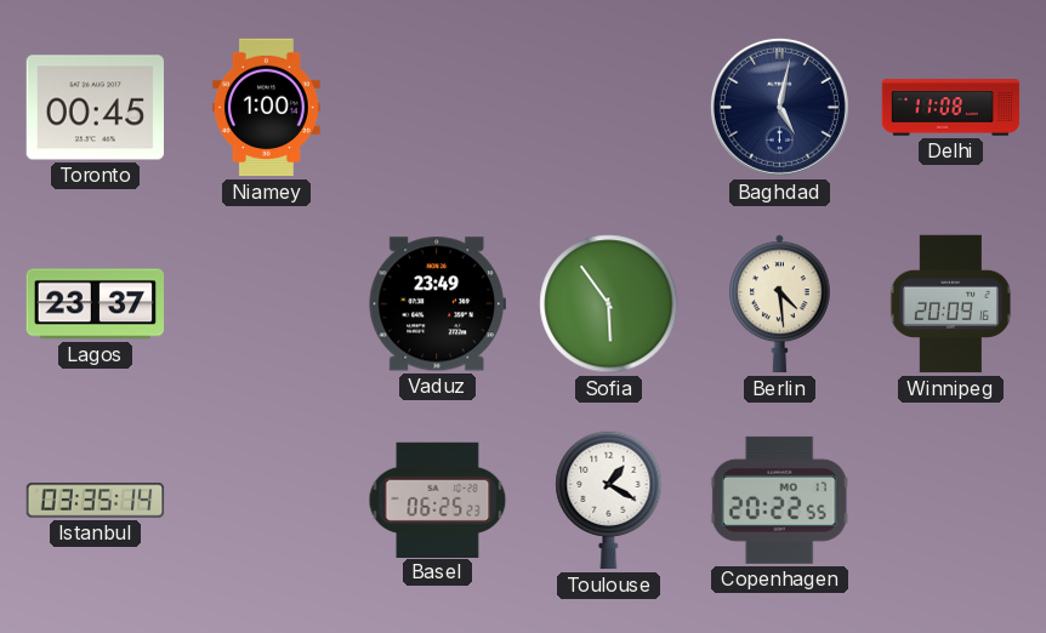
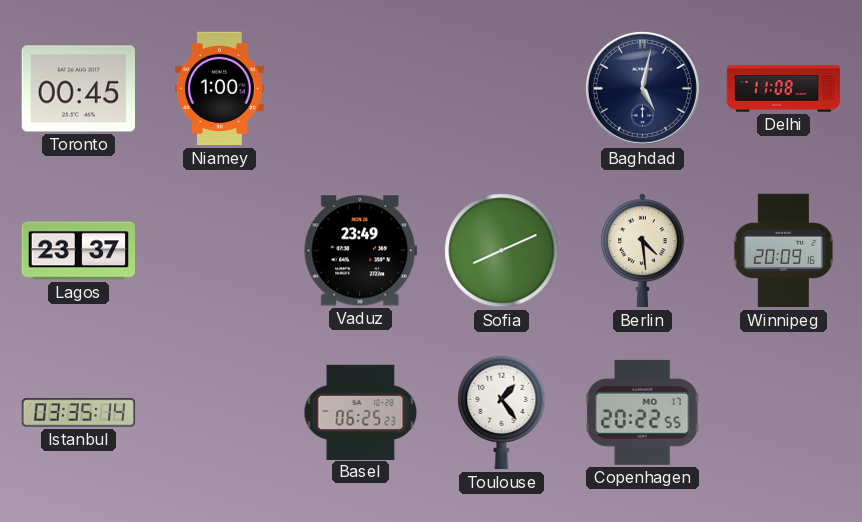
Sofia: 5:54 -> 8:11
Toulouse: 1:20 -> 1:24
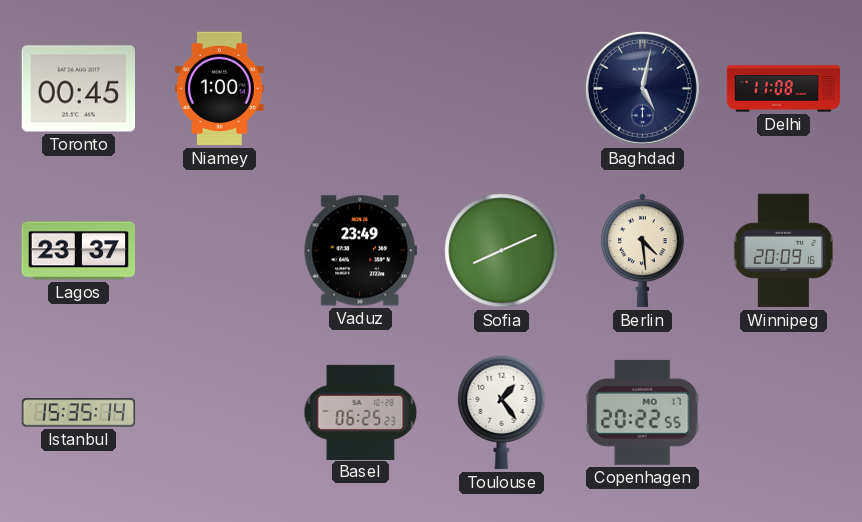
Istanbul: 03:35 -> 15:35
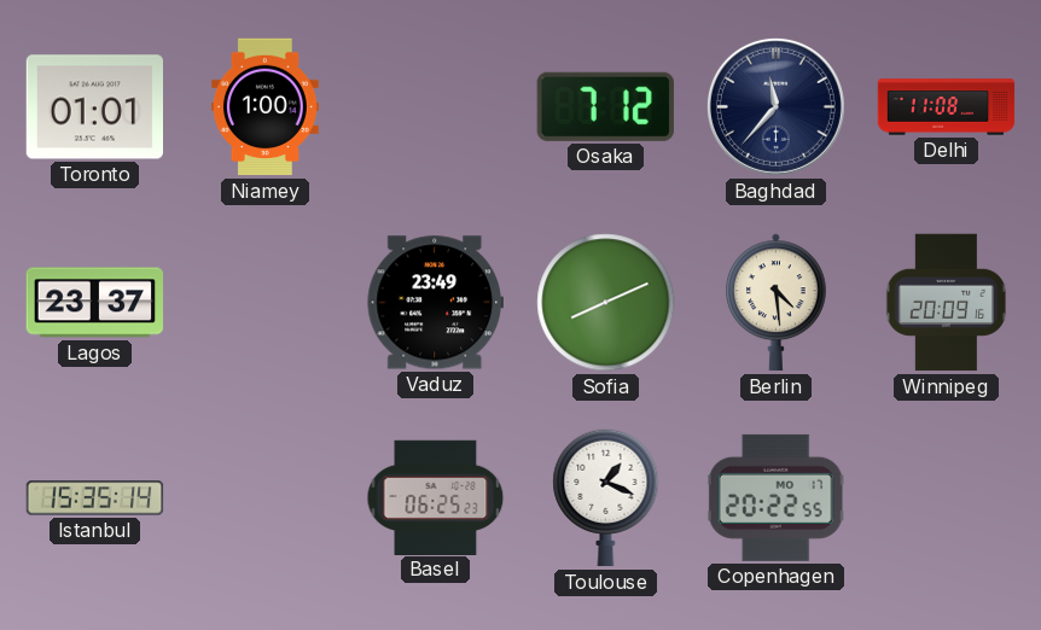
Toronto: 00:45 -> 01:01
Osaka: none -> 7:12
Baghdad: 5:02 -> 11:37
Toulouse: 1:24 -> 1:19
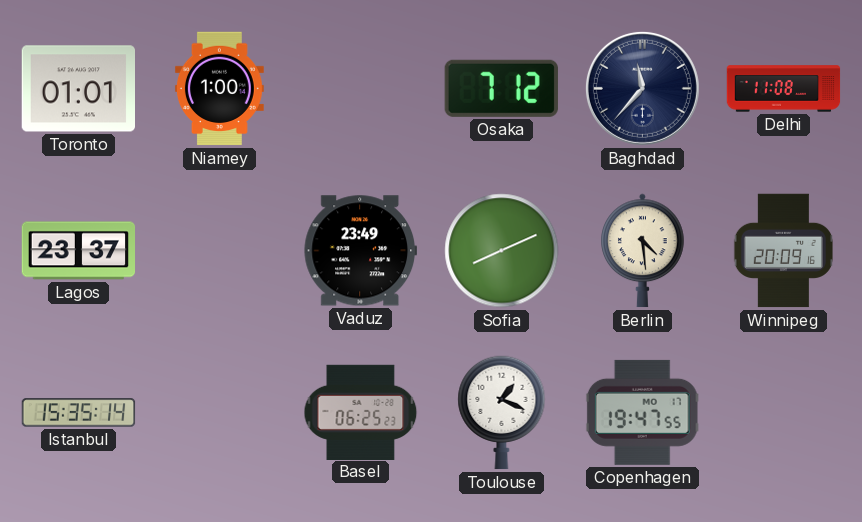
Copenhagen: 20:22 -> 19:47
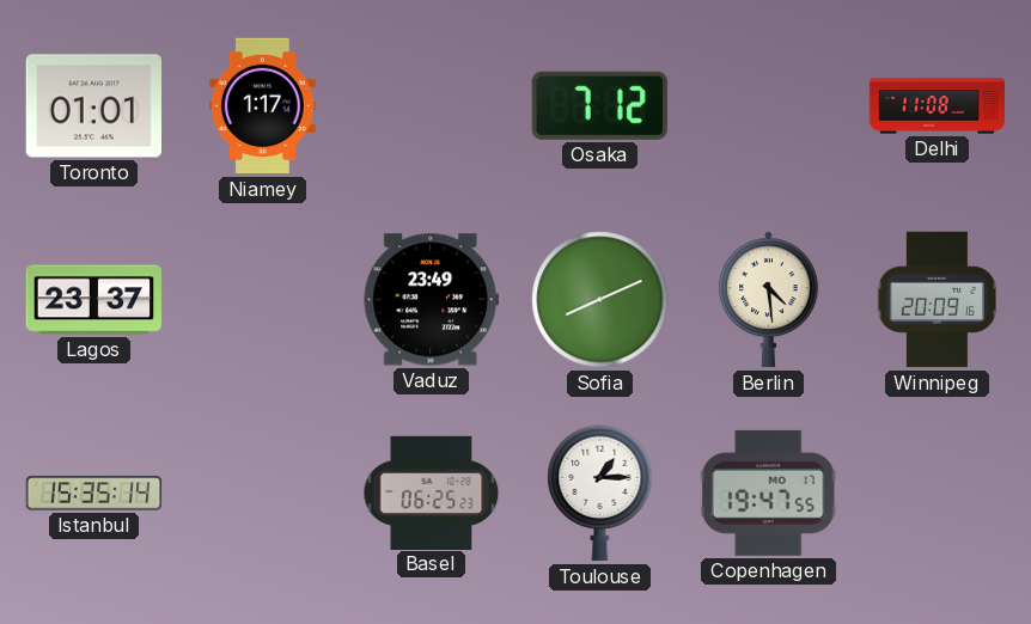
Niamey: 1:00 -> 1:17
Baghdad: 11:37 -> none
Toulouse: 1:19 -> 1:15
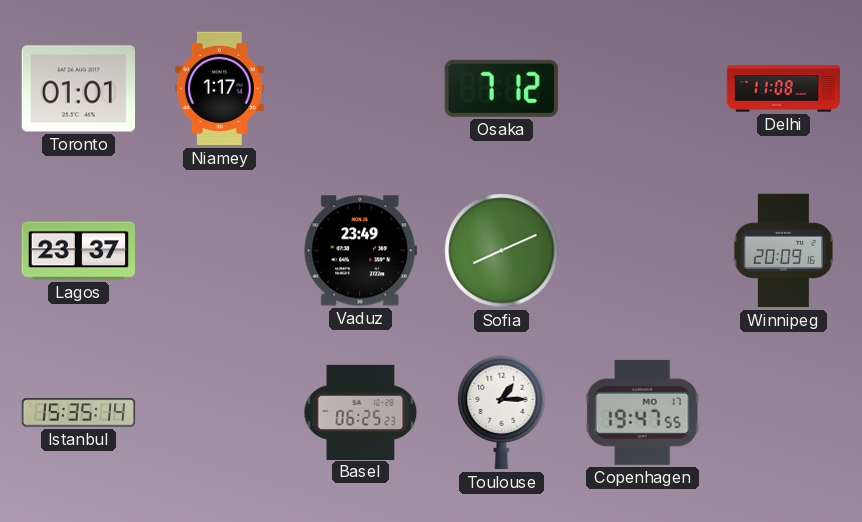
Berlin: 4:29 -> none
